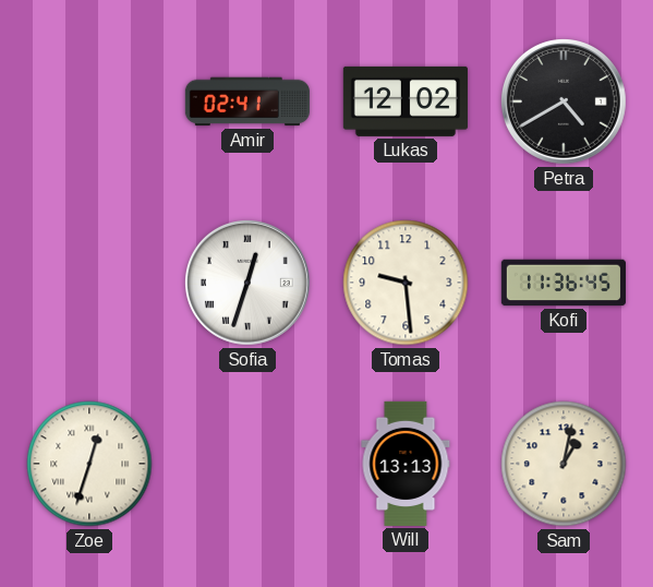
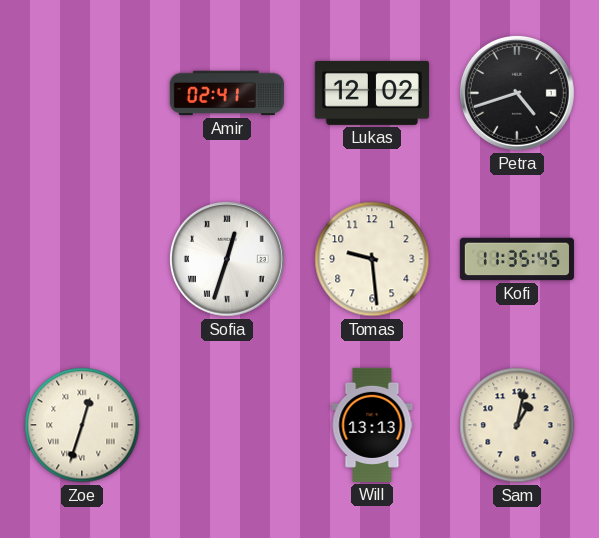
Petra: 4:40 -> 4:42
Kofi: 11:36 -> 11:35
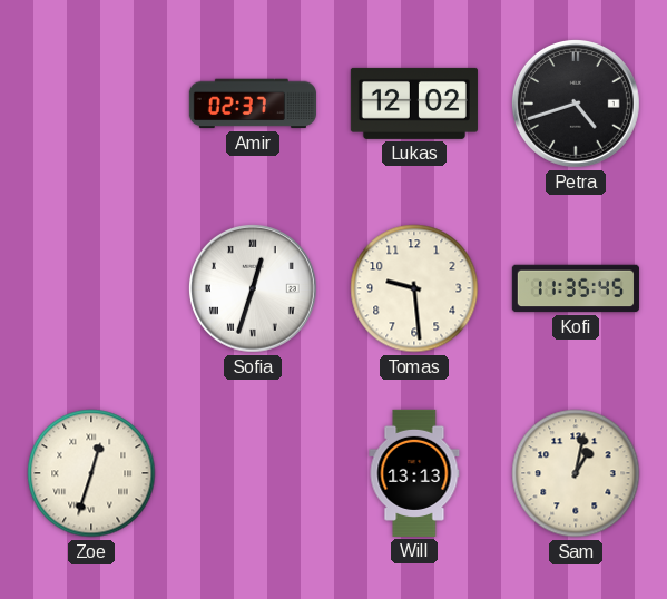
Amir: 02:41 -> 02:37
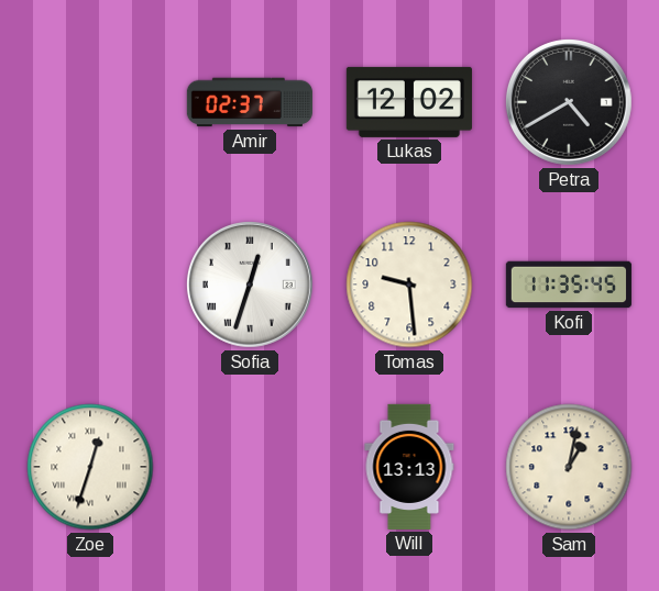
Petra: 4:42 -> 4:40
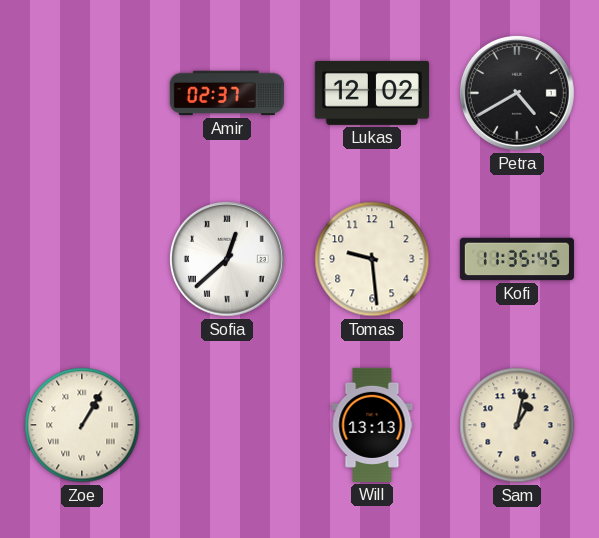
Sofia: 12:33 -> 12:38
Zoe: 12:33 -> 1:05
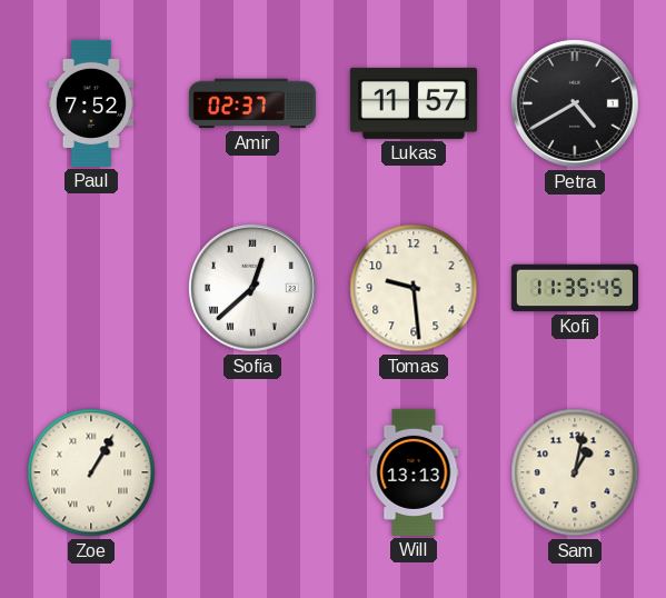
Paul: none -> 7:52
Lukas: 12:02 -> 11:57
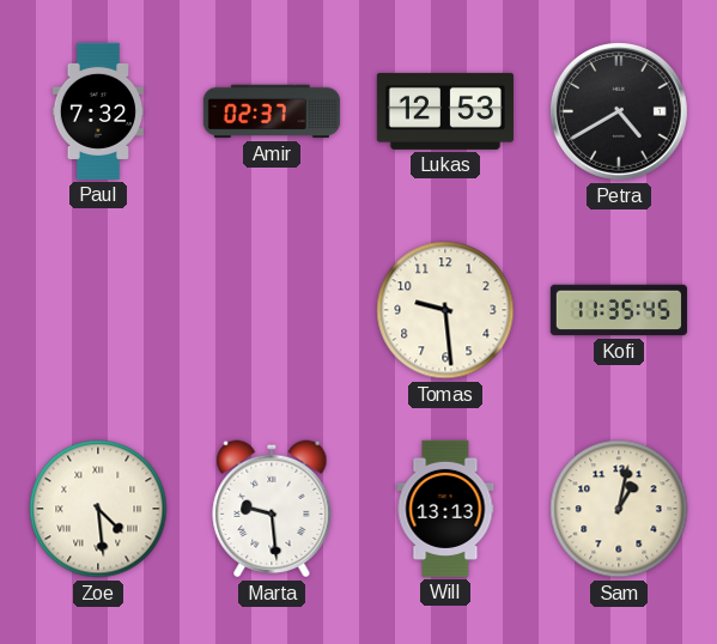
Paul: 7:52 -> 7:32
Lukas: 11:57 -> 12:53
Sofia: 12:38 -> none
Zoe: 1:05 -> 4:29
Marta: none -> 9:29
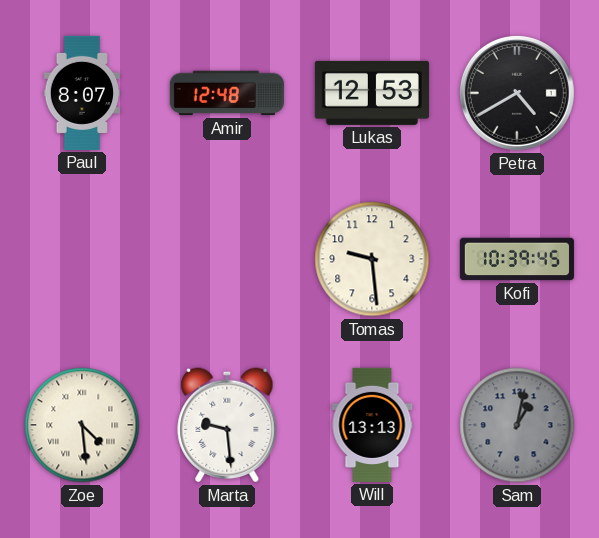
Paul: 7:32 -> 8:07
Amir: 02:37 -> 12:48
Kofi: 11:35 -> 10:39
Sam dial: cream -> grey
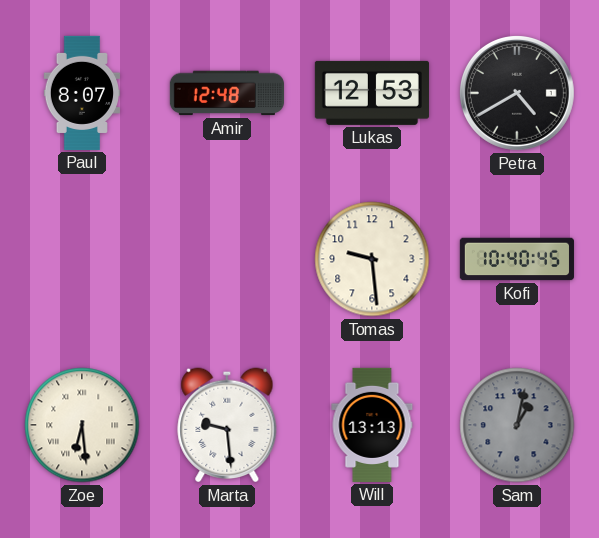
Kofi: 10:39 -> 10:40
Zoe: 4:29 -> 6:29
